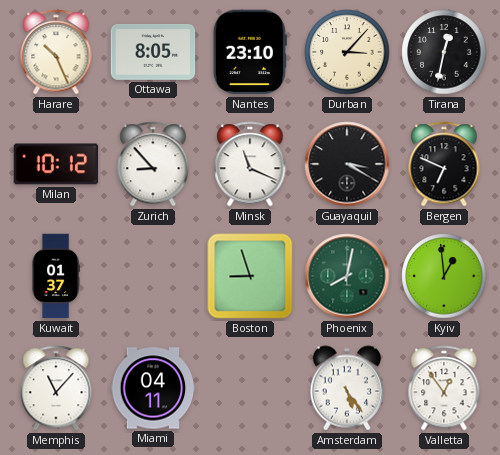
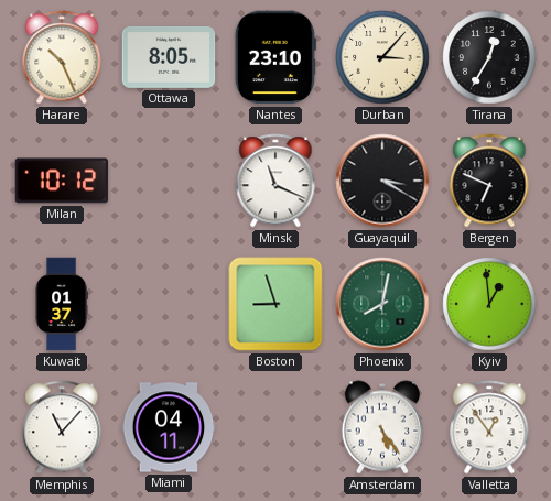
Tirana: 12:32 -> 12:35
Zurich: 8:53 -> none
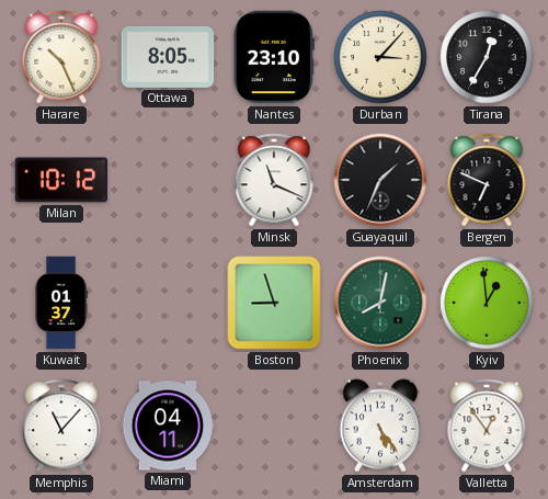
Guayaquil: 3:20 -> 1:34
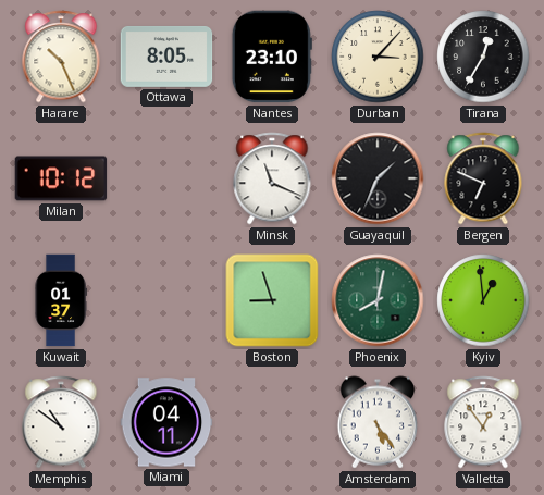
Memphis: 11:07 -> 10:51
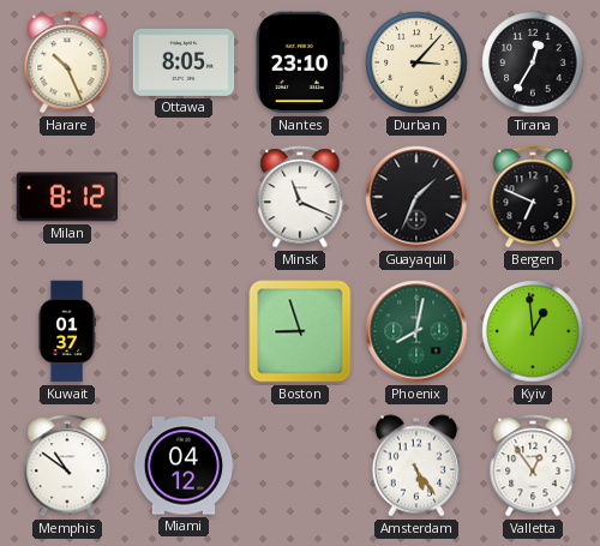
Milan: 10:12 -> 8:12
Miami: 04:11 -> 04:12
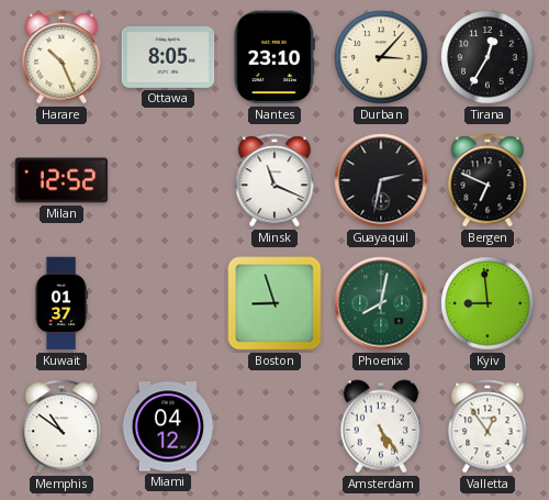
Milan: 8:12 -> 12:52
Guayaquil: 1:34 -> 2:32
Kyiv: 12:59 -> 8:59
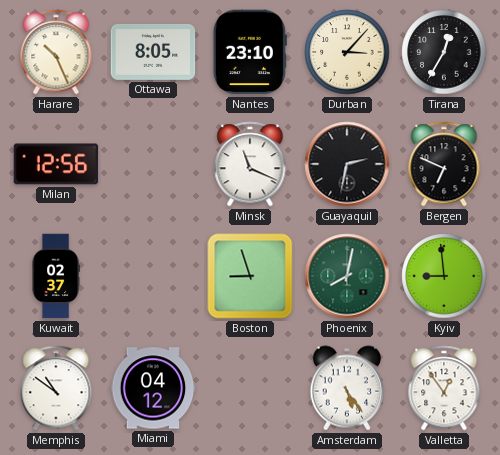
Milan: 12:52 -> 12:56
Kuwait: 01:37 -> 02:37
